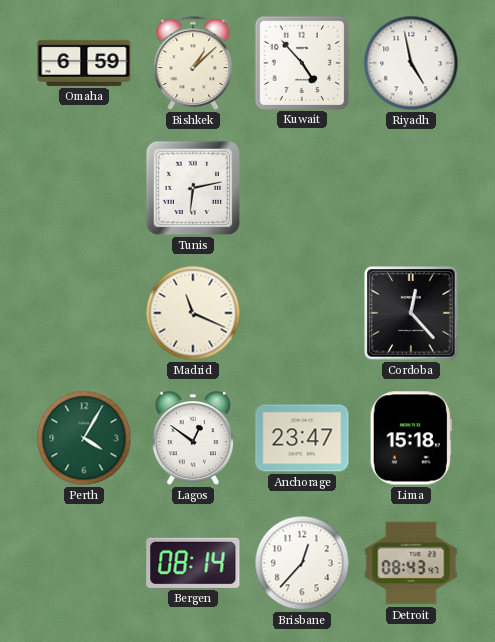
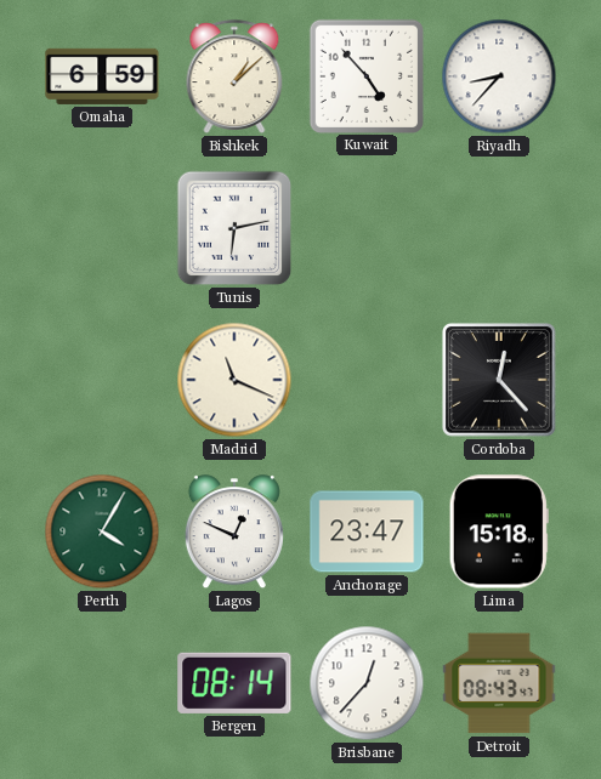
Riyadh: 4:58 -> 8:37
Lagos: 12:51 -> 12:49
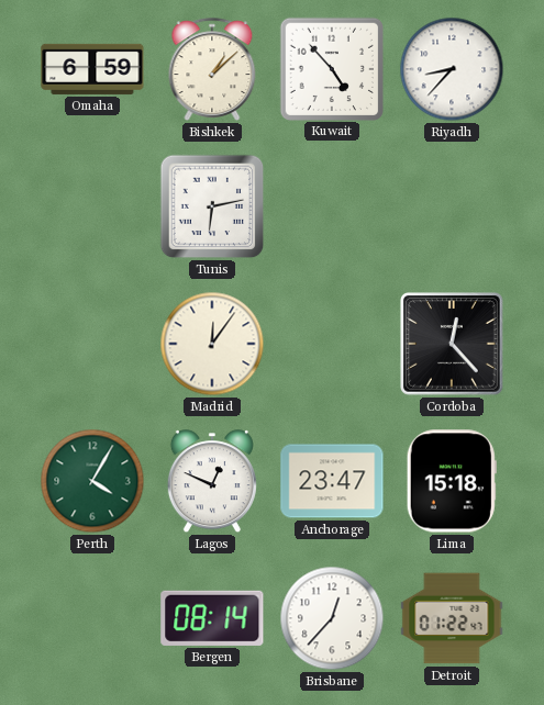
Madrid: 11:19 -> 12:06
Detroit: 08:43 -> 01:22
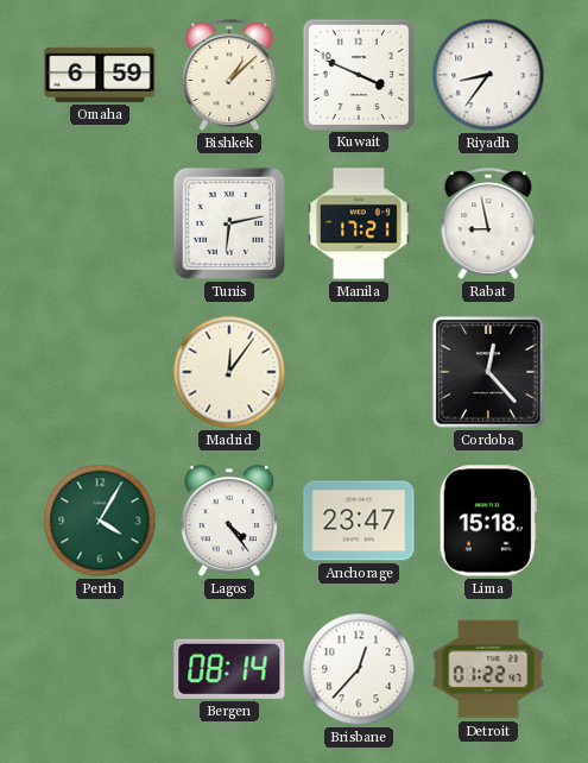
Kuwait: 4:53 -> 3:49
Riyadh: 8:37 -> 8:36
Manila: none -> 17:21
Rabat: none -> 8:58
Lagos: 12:49 -> 4:24
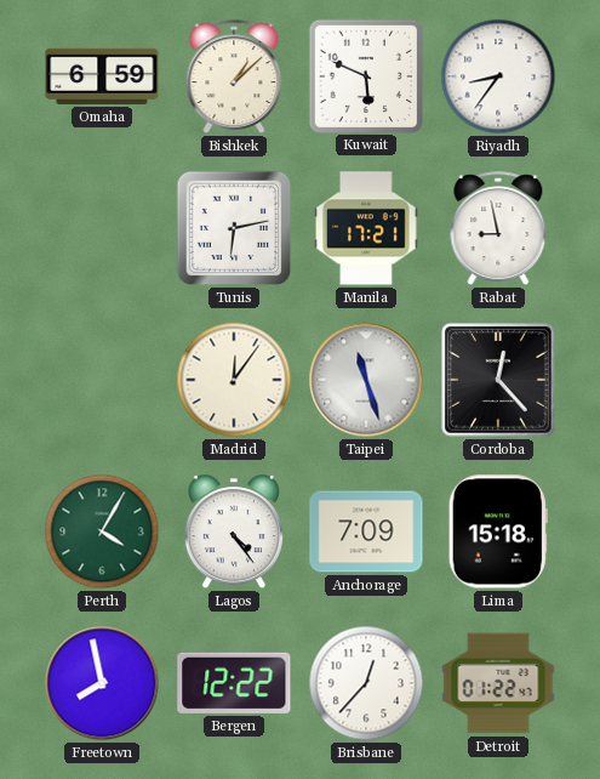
Kuwait: 3:49 -> 5:49
Taipei: none -> 11:27
Anchorage: 23:47 -> 7:09
Freetown: none -> 7:58
Bergen: 08:14 -> 12:22
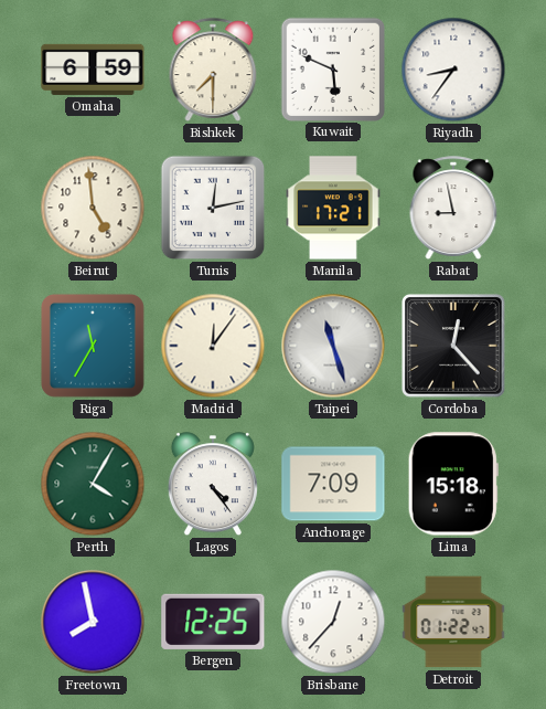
Bishkek: 1:08 -> 7:30
Beirut: none -> 4:59
Tunis: 6:13 -> 12:13
Riga: none -> 11:35
Bergen: 12:22 -> 12:25
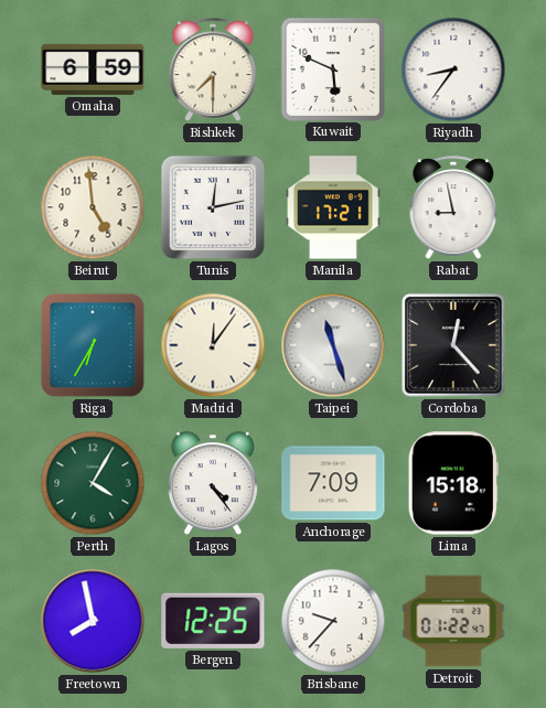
Riga: 11:35 -> 6:35
Brisbane: 12:37 -> 9:37
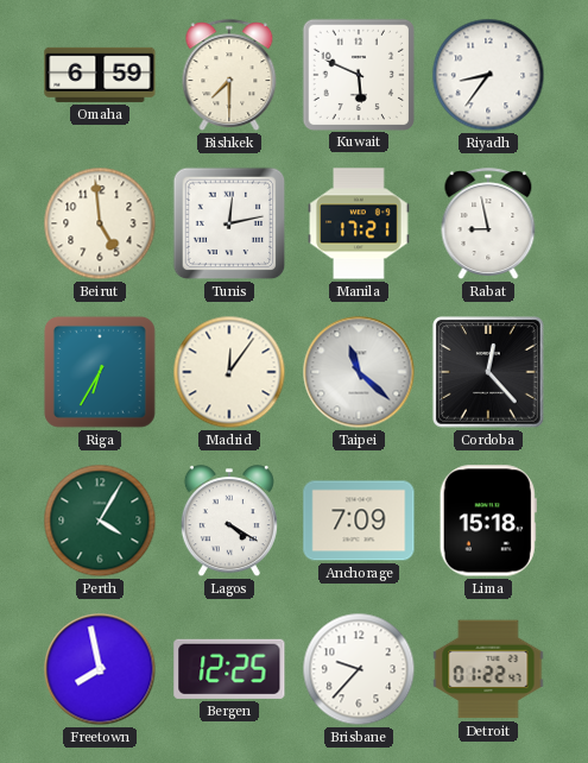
Taipei: 11:27 -> 11:22
Lagos: 4:24 -> 4:20
